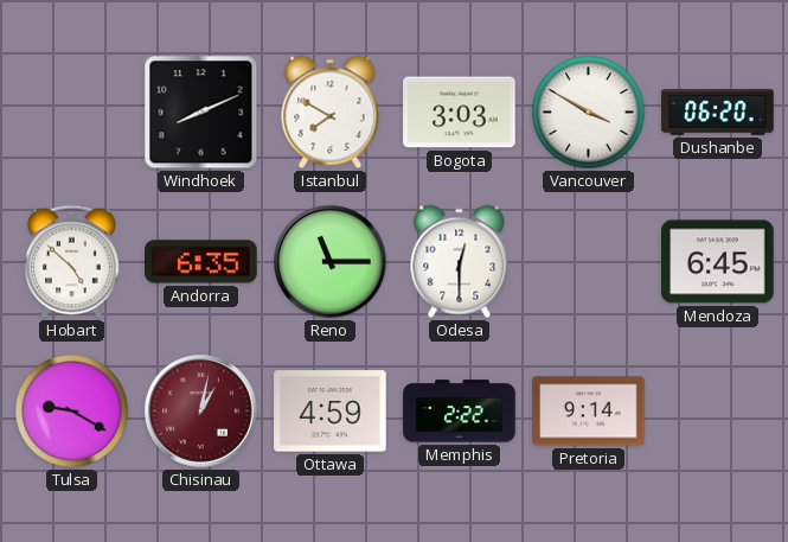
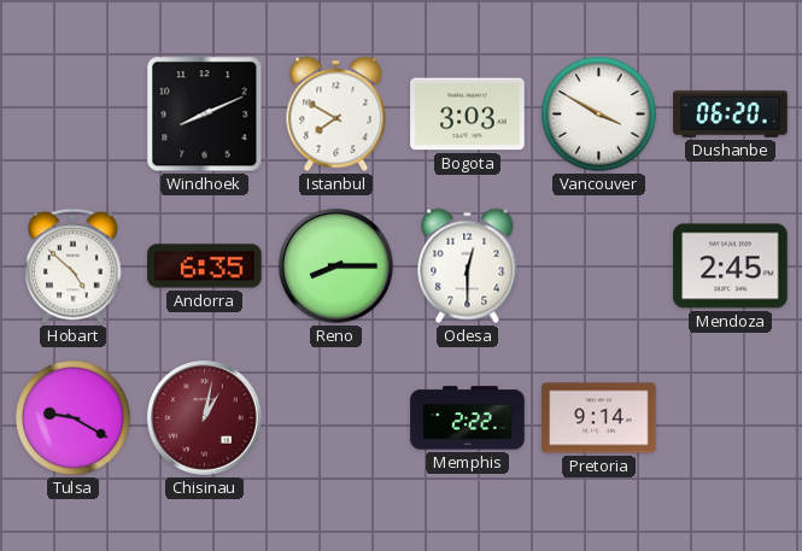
Reno: 11:15 -> 8:15
Mendoza: 6:45 -> 2:45
Ottawa: 4:59 -> none
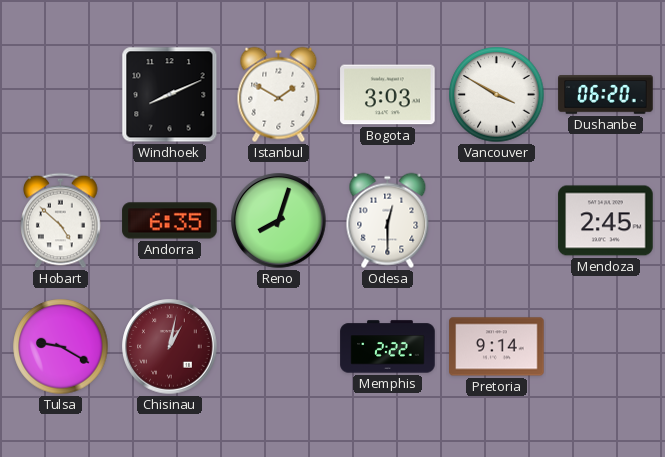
Istanbul: 7:50 -> 1:50
Reno: 8:15 -> 8:03
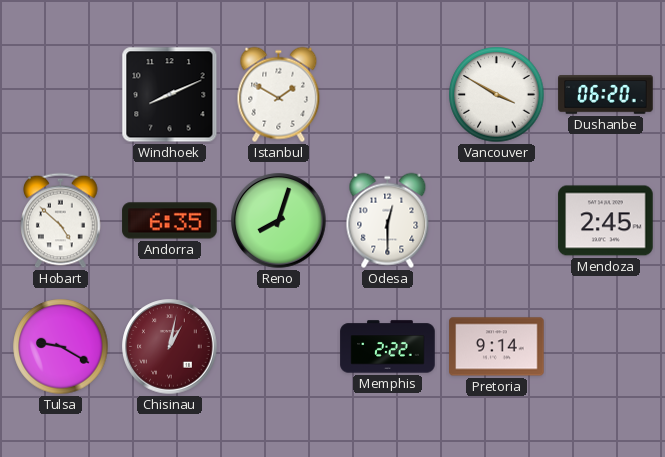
Bogota: 3:03 -> none
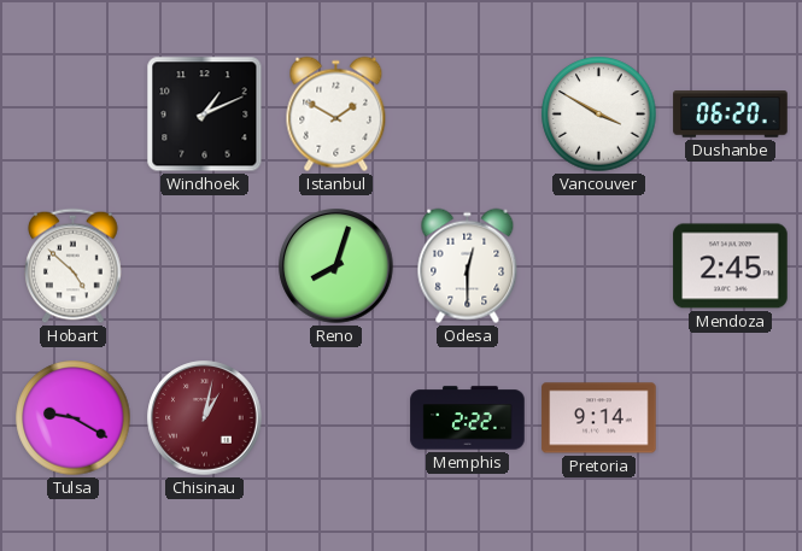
Windhoek: 8:11 -> 1:11
Andorra: 6:35 -> none
